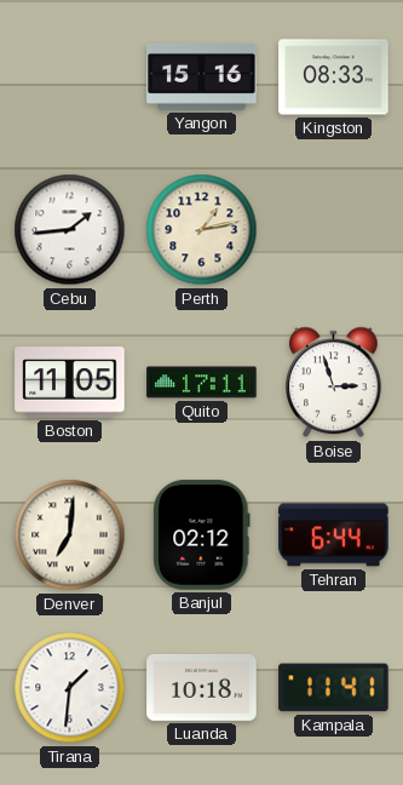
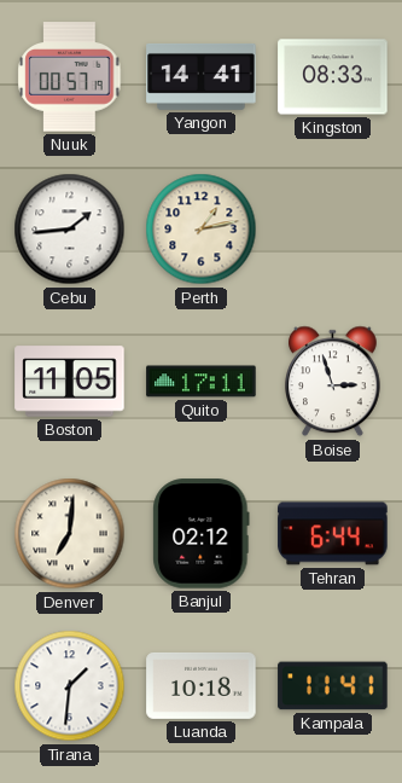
Nuuk: none -> 00:57
Yangon: 15:16 -> 14:41
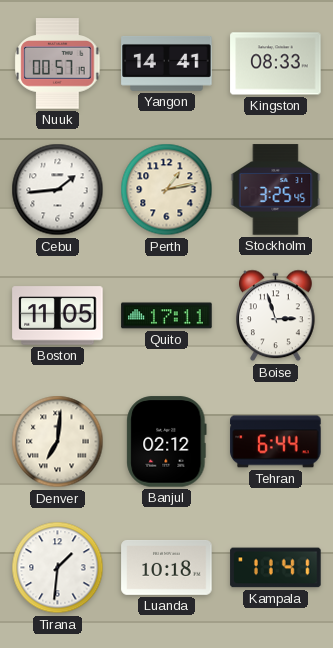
Stockholm: none -> 3:25
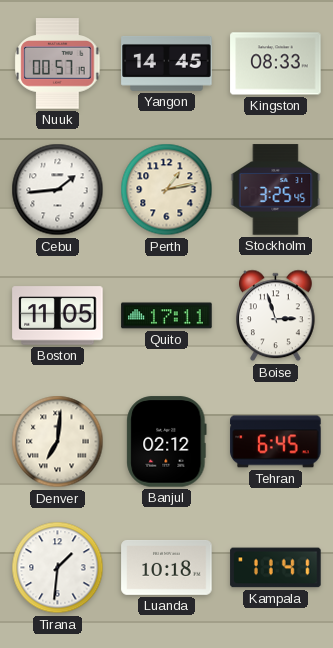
Yangon: 14:41 -> 14:45
Tehran: 6:44 -> 6:45
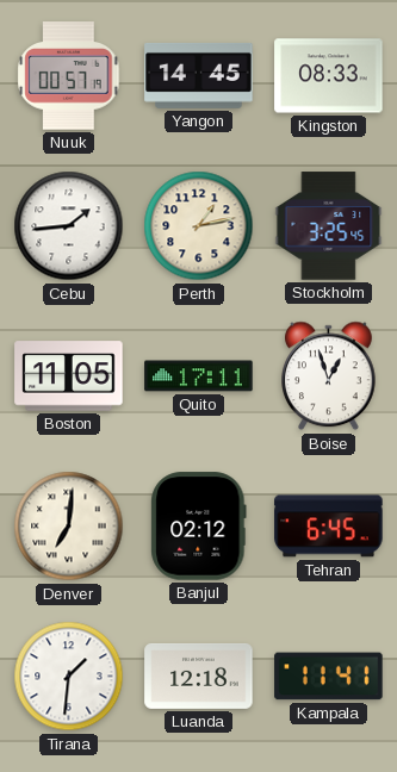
Boise: 2:57 -> 12:57
Luanda: 10:18 -> 12:18
